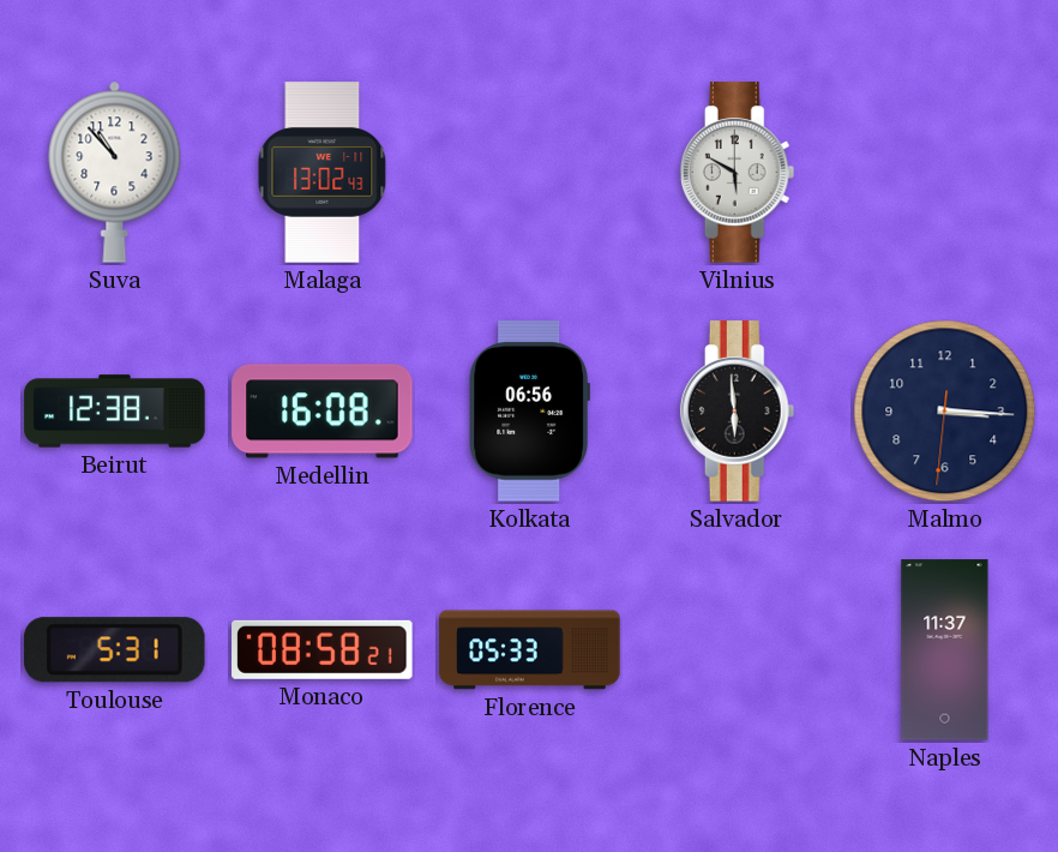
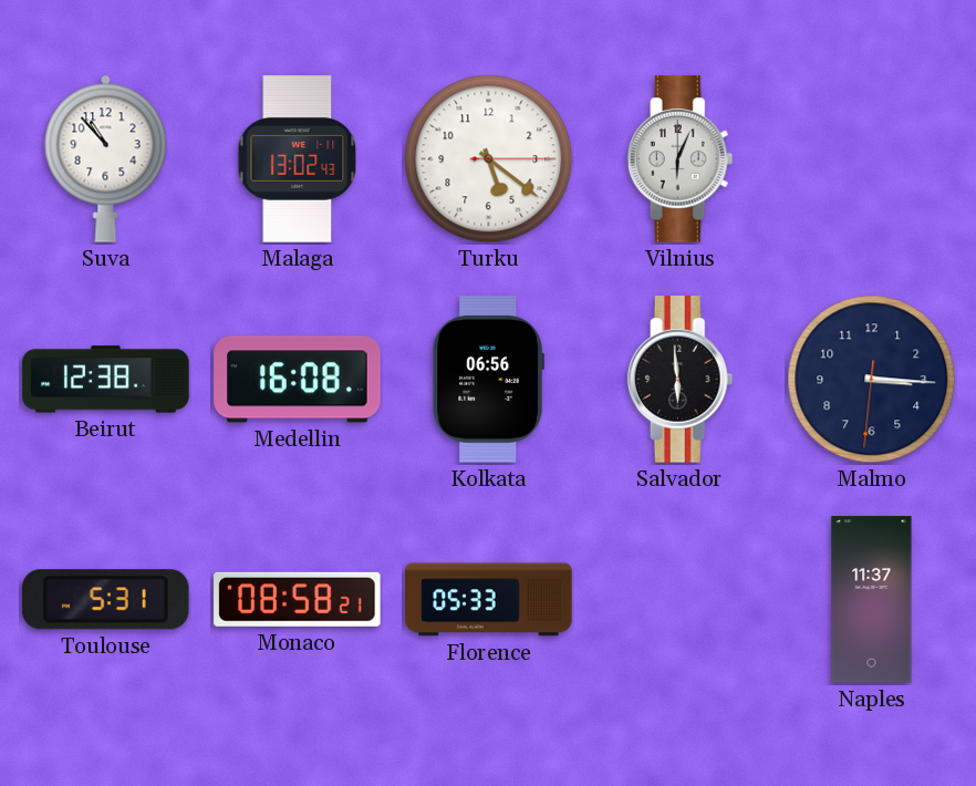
Turku: none -> 5:21
Vilnius: 5:50 -> 6:04
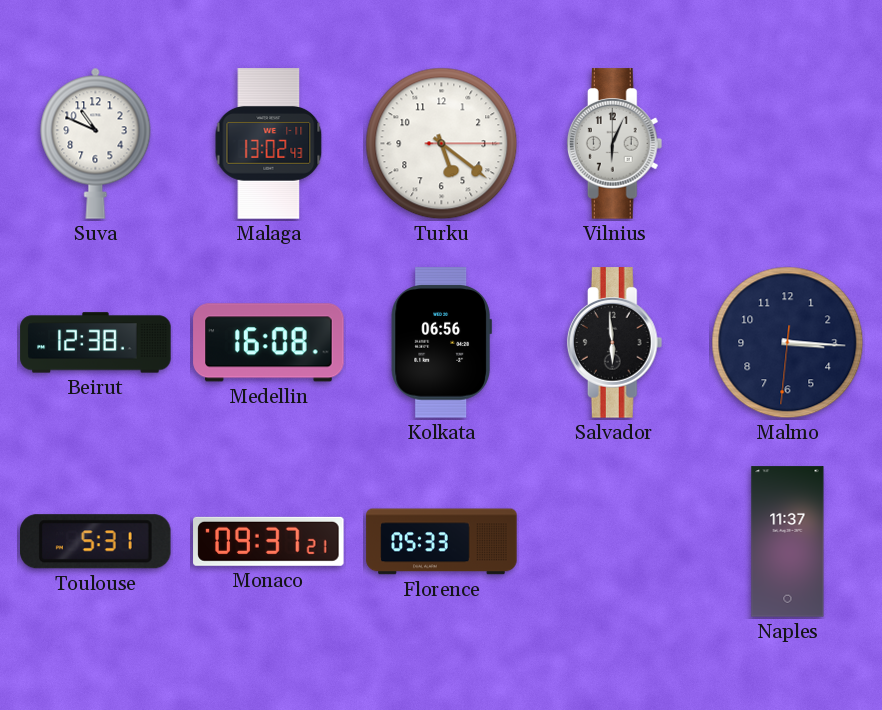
Suva: 10:53 -> 10:49
Monaco: 08:58 -> 09:37
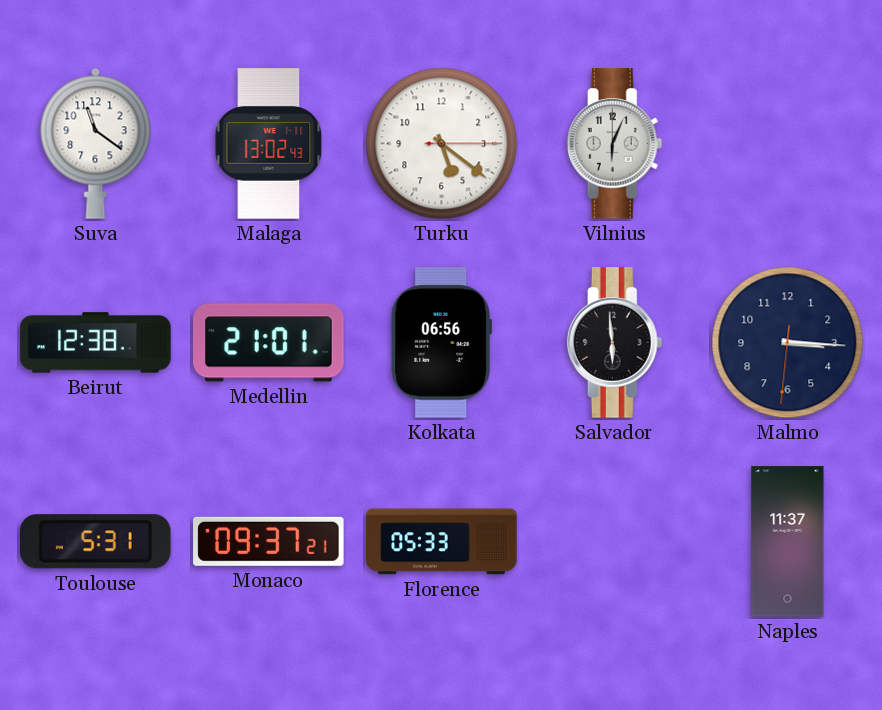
Suva: 10:49 -> 11:21
Medellin: 16:08 -> 21:01
